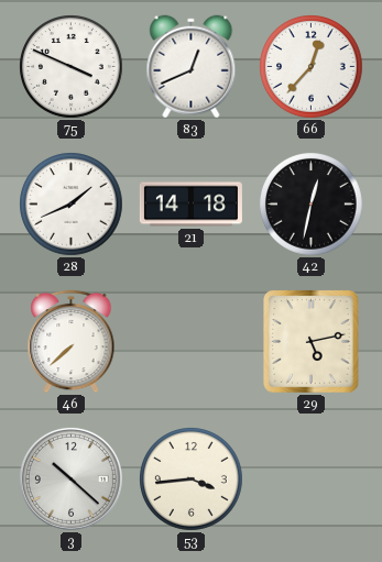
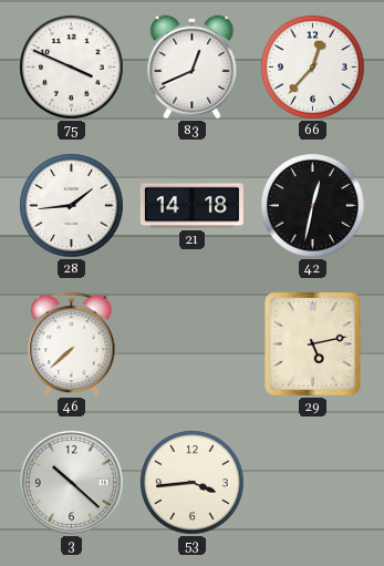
28: 1:41 -> 1:44
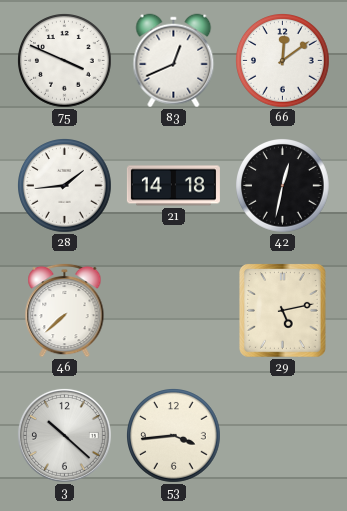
66: 12:37 -> 12:09
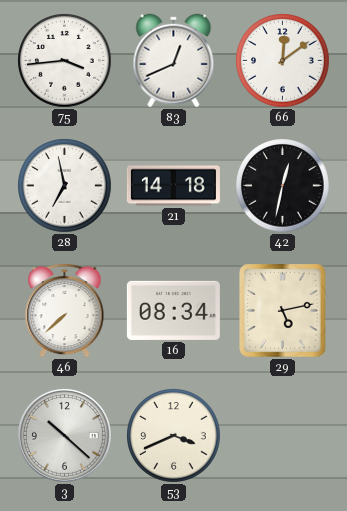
75: 3:49 -> 3:44
28: 1:44 -> 6:58
16: none -> 08:34
53: 3:44 -> 3:41
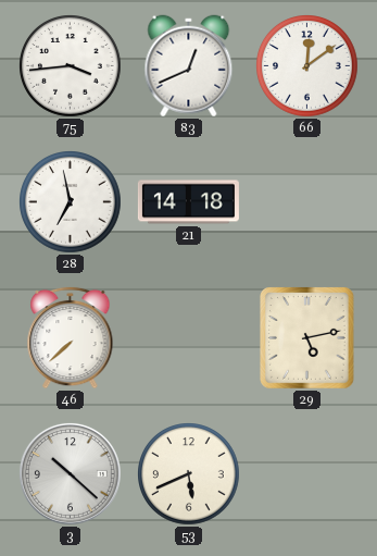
42: 12:32 -> none
16: 08:34 -> none
53: 3:41 -> 5:41
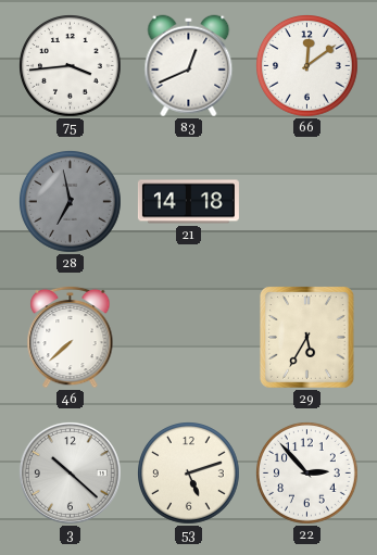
28 dial: white -> grey
29: 5:13 -> 5:35
53: 5:41 -> 5:12
22: none -> 2:53
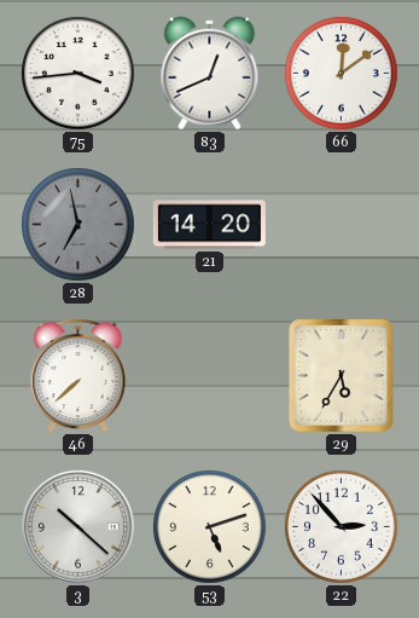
21: 14:18 -> 14:20
